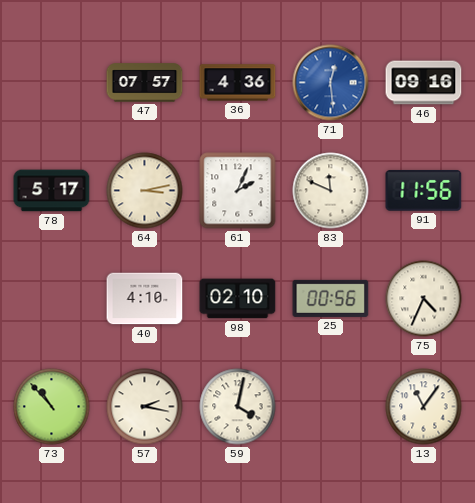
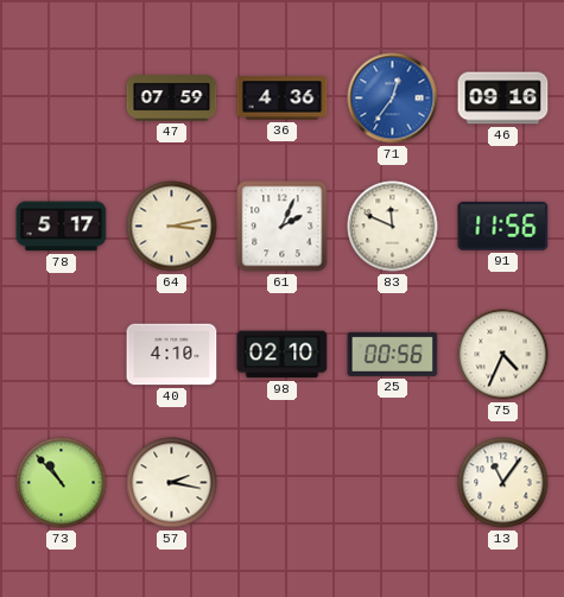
47: 07:57 -> 07:59
71: 12:29 -> 12:36
59: 4:02 -> none
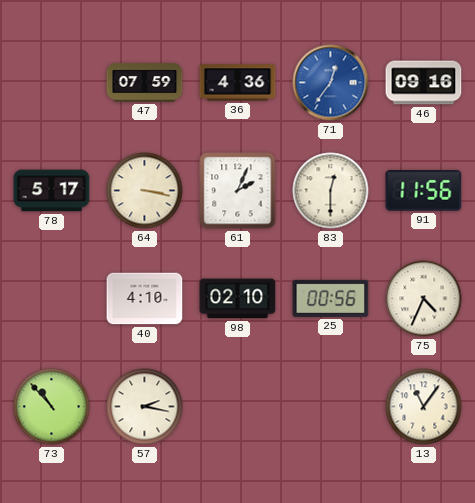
64: 3:13 -> 3:17
83: 11:49 -> 12:30
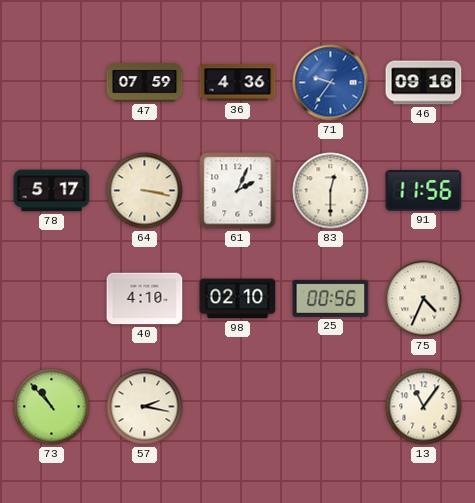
71: 12:36 -> 9:36
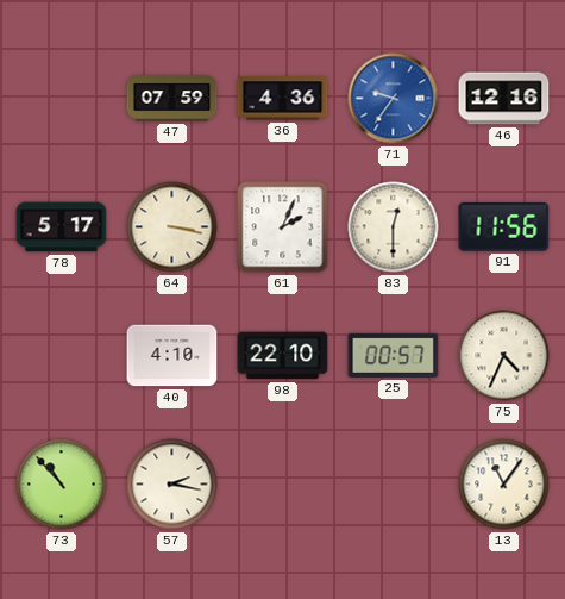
46: 09:16 -> 12:16
98: 02:10 -> 22:10
25: 00:56 -> 00:57
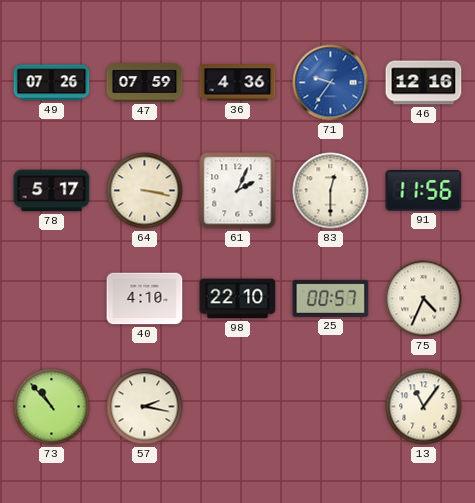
49: none -> 07:26
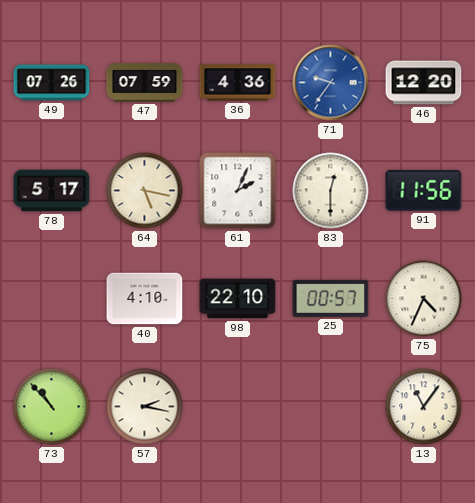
46: 12:16 -> 12:20
64: 3:17 -> 5:17
